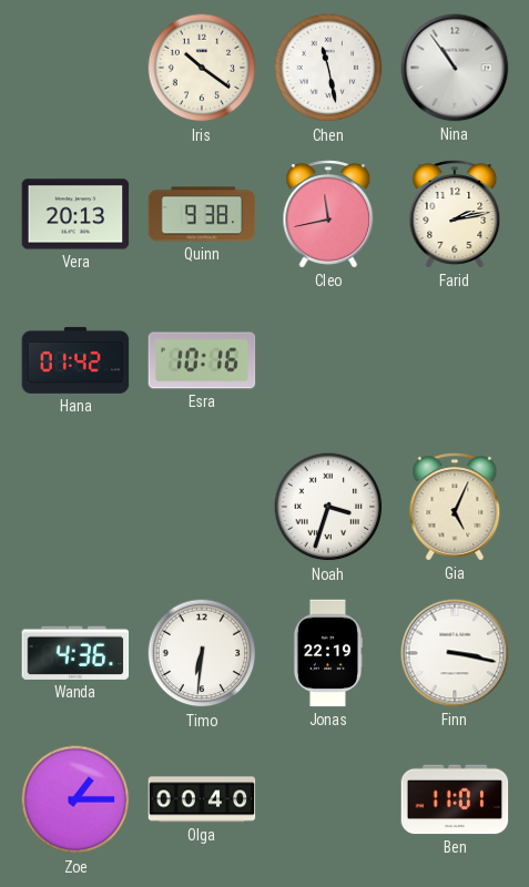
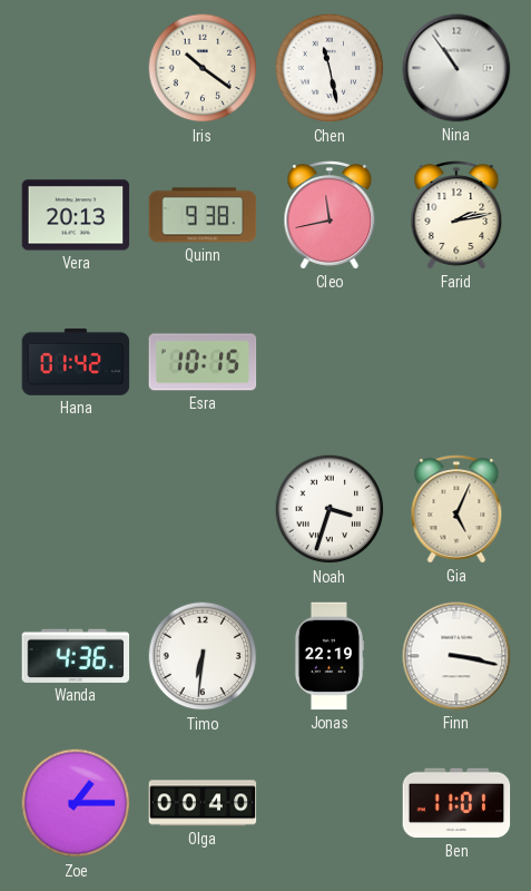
Esra: 10:16 -> 10:15
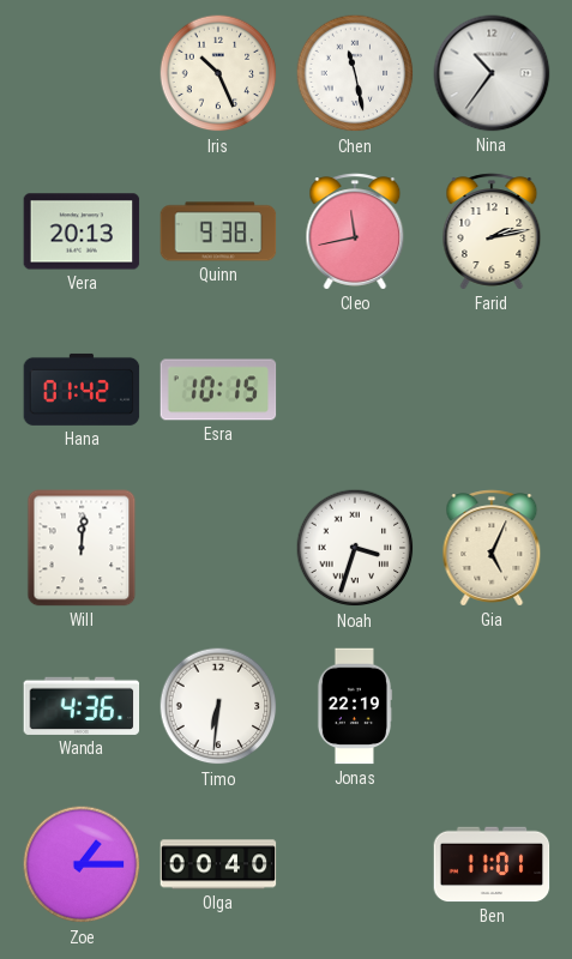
Iris: 10:21 -> 10:26
Nina: 10:54 -> 10:36
Will: none -> 12:01
Finn: 3:17 -> none
